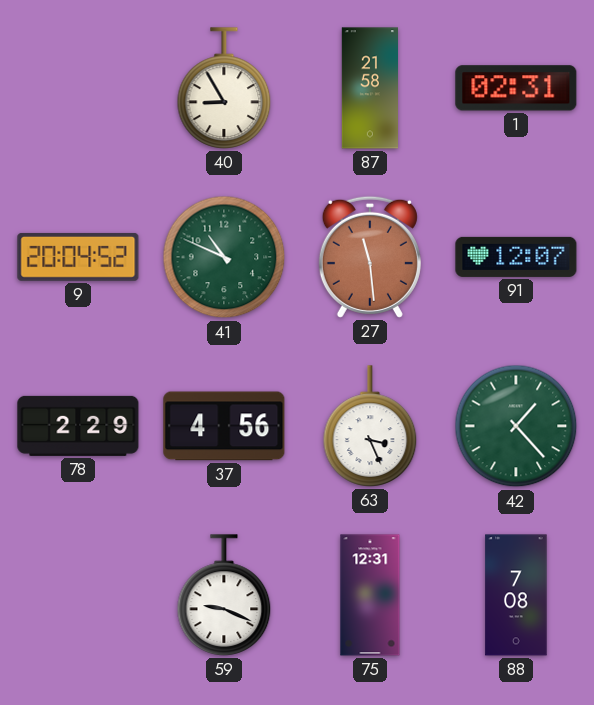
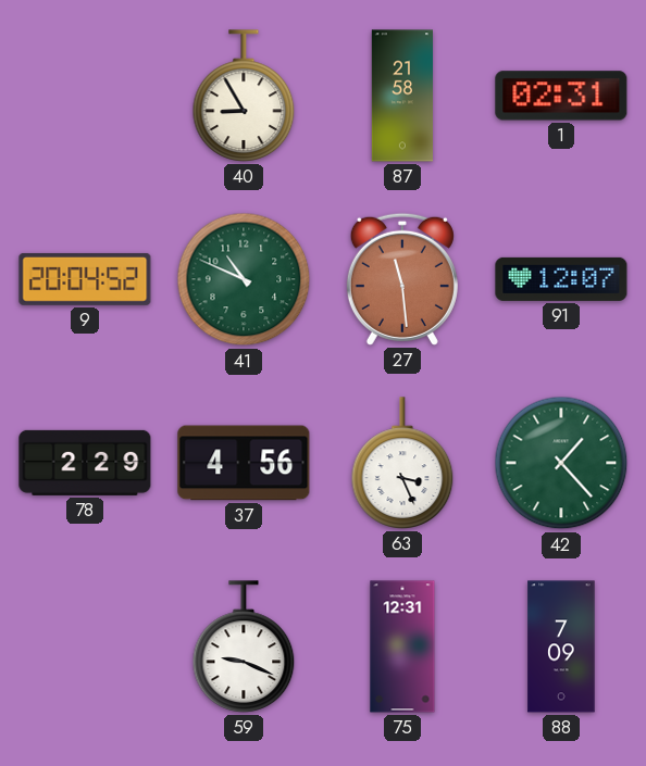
88: 7:08 -> 7:09
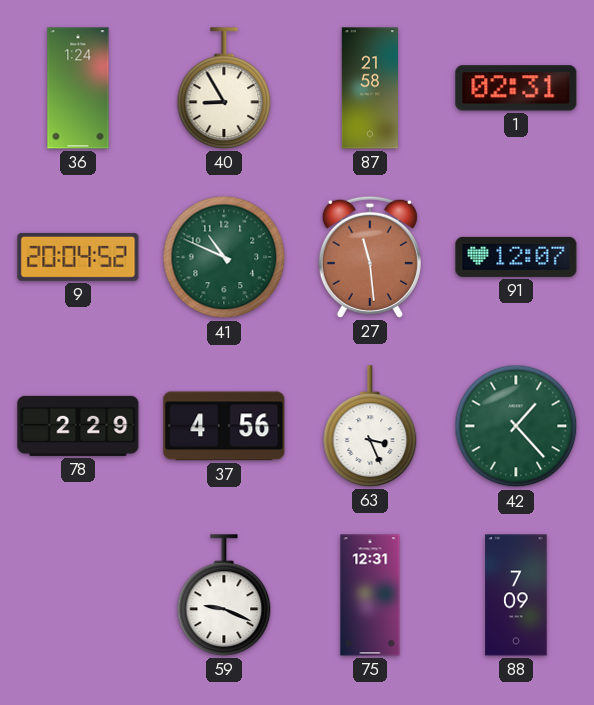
36: none -> 1:24
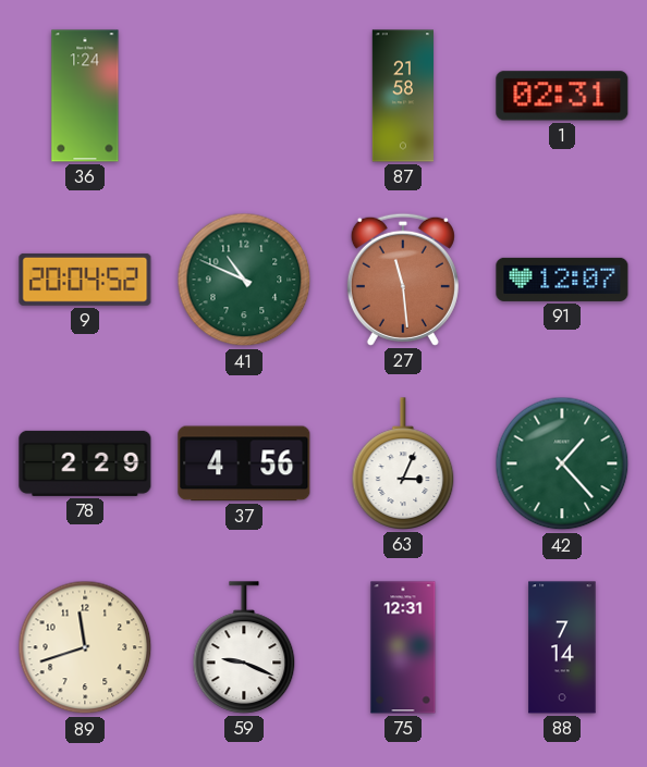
40: 8:55 -> none
63: 3:26 -> 3:04
89: none -> 11:42
88: 7:09 -> 7:14
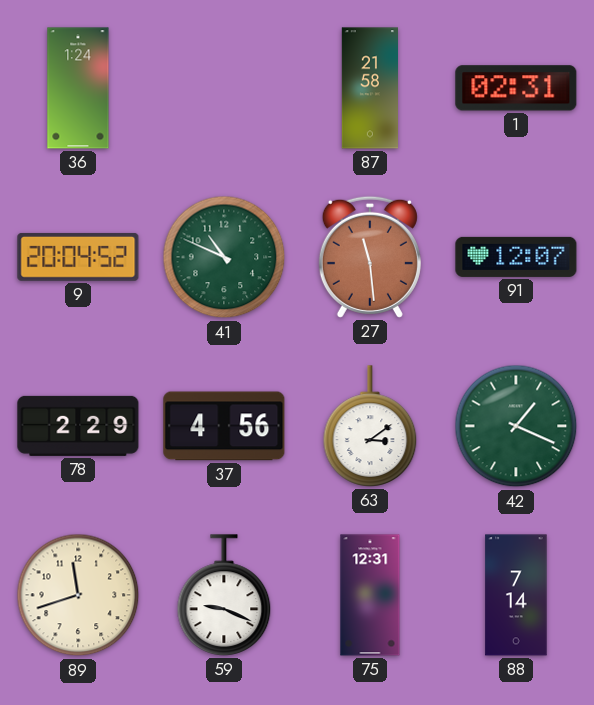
63: 3:04 -> 3:09
42: 1:23 -> 1:19
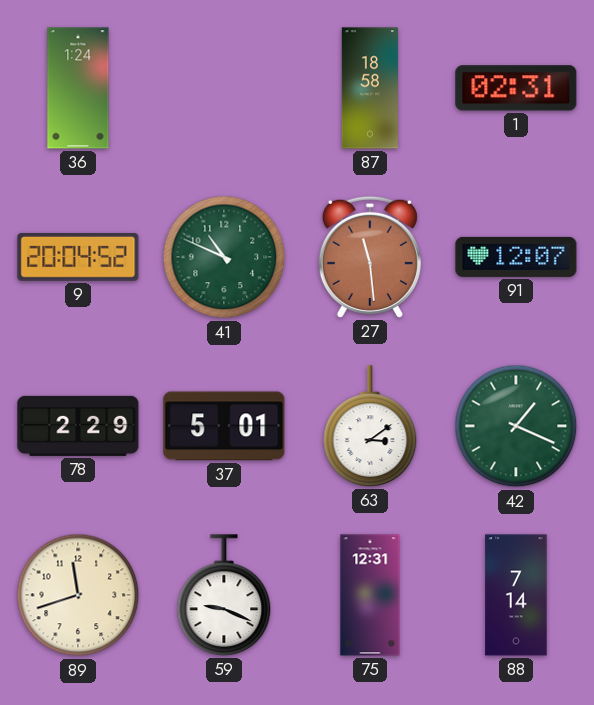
87: 21:58 -> 18:58
37: 4:56 -> 5:01
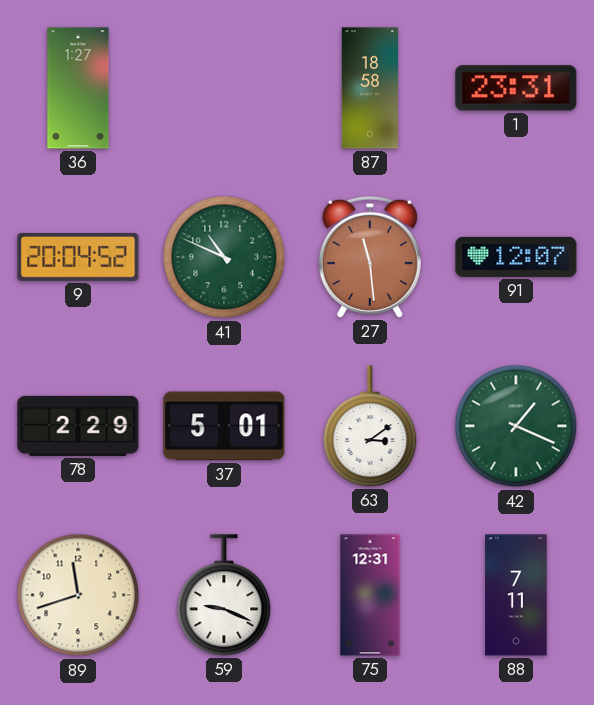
36: 1:24 -> 1:27
1: 02:31 -> 23:31
88: 7:14 -> 7:11
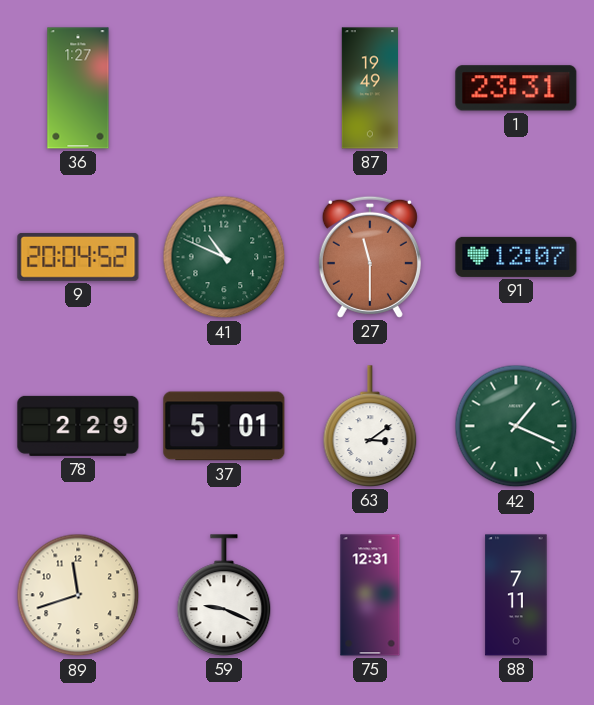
87: 18:58 -> 19:49
27: 11:29 -> 11:30
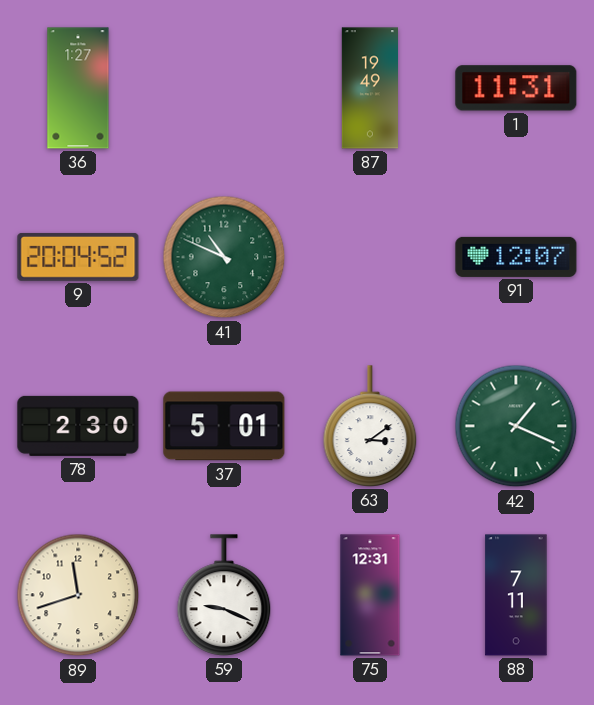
1: 23:31 -> 11:31
27: 11:30 -> none
78: 2:29 -> 2:30
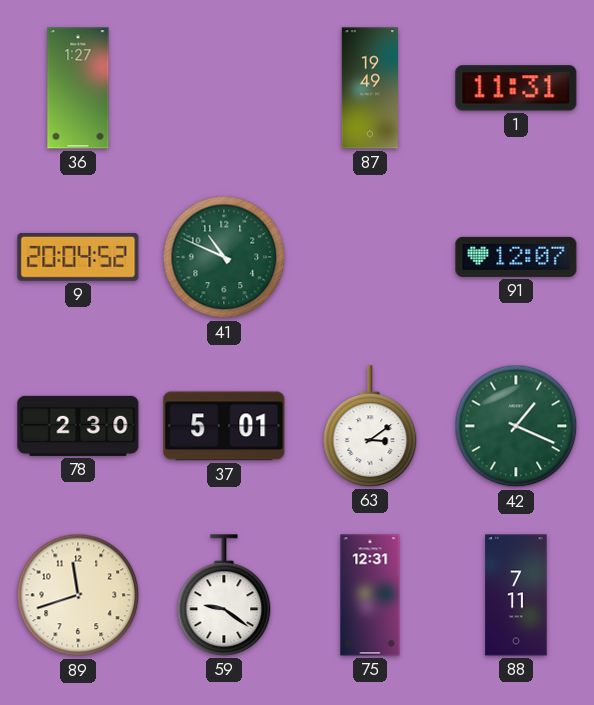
59: 9:19 -> 9:21
